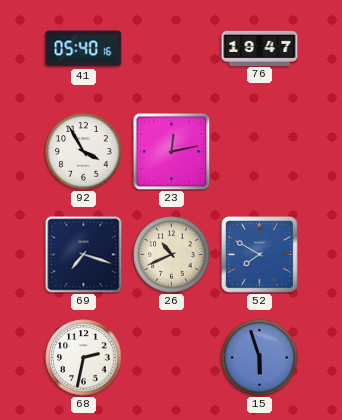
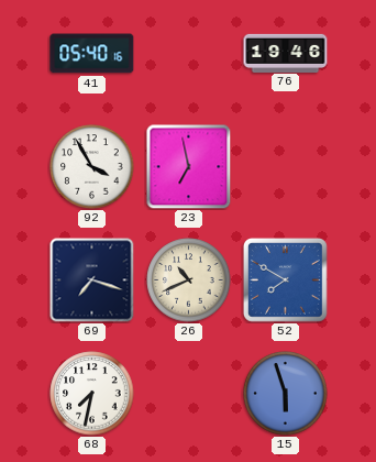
76: 19:47 -> 19:46
23: 12:13 -> 6:58
68: 2:32 -> 7:32
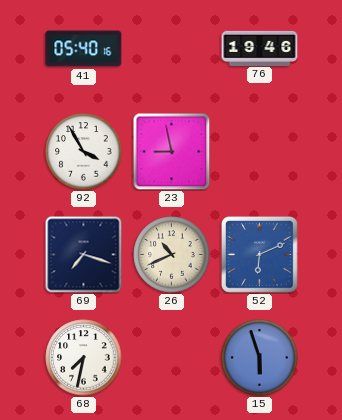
23: 6:58 -> 8:58
52: 7:50 -> 6:11
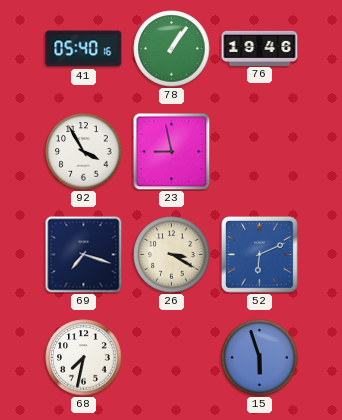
78: none -> 1:06
26: 10:41 -> 3:20
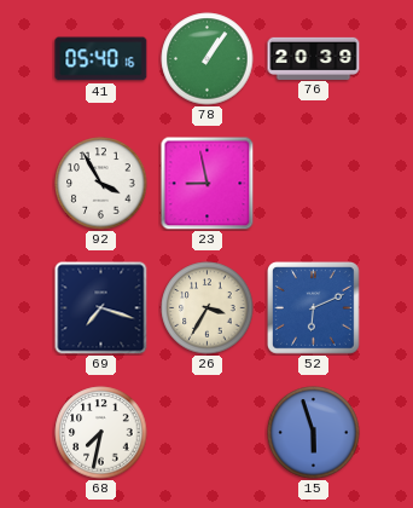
76: 19:46 -> 20:39
26: 3:20 -> 3:35
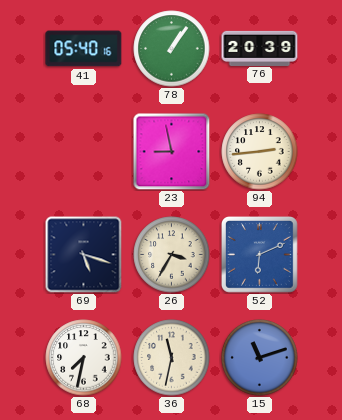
92: 3:55 -> none
94: none -> 2:44
69: 7:18 -> 5:18
36: none -> 11:32
15: 5:57 -> 11:12
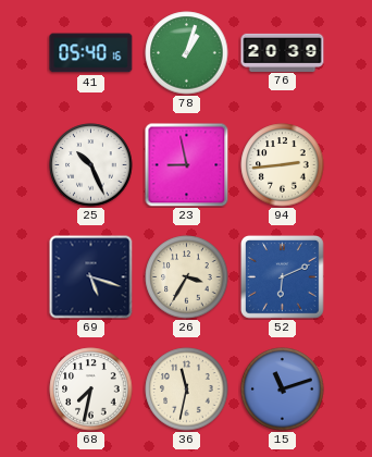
78: 1:06 -> 1:03
25: none -> 10:26
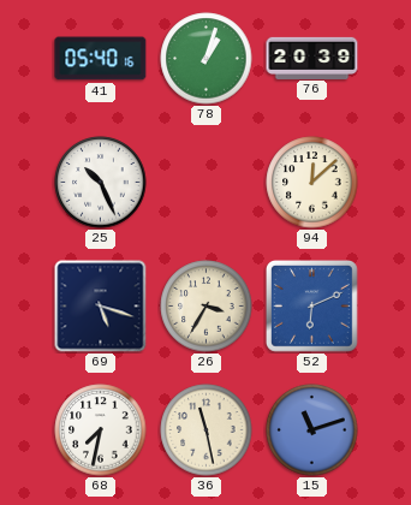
23: 8:58 -> none
94: 2:44 -> 12:08
36: 11:32 -> 11:28
